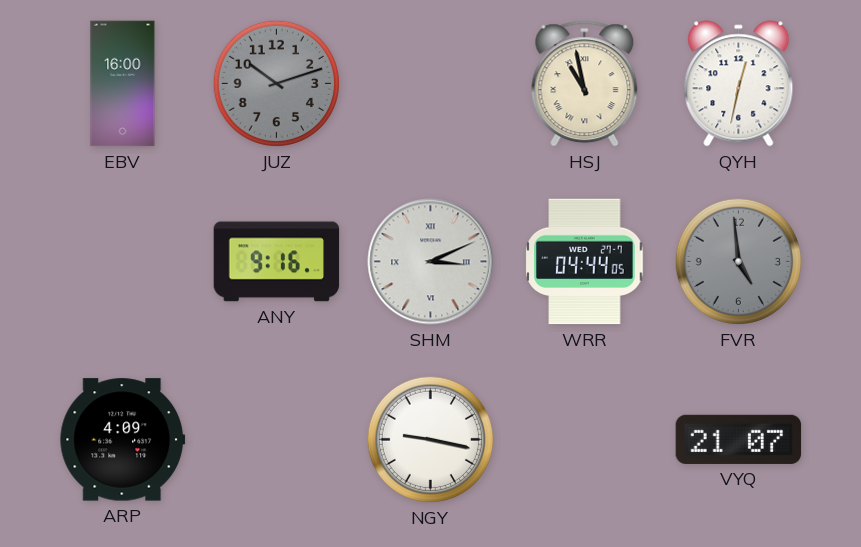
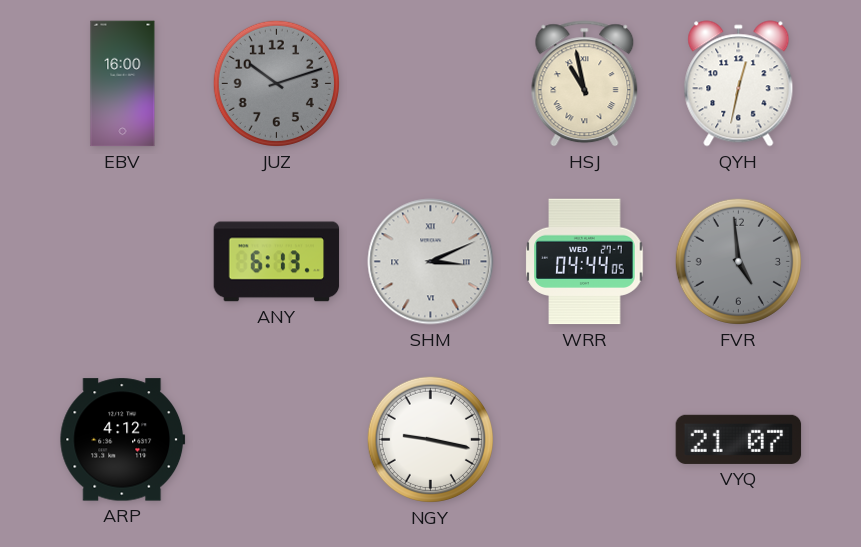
ANY: 9:16 -> 6:13
ARP: 4:09 -> 4:12
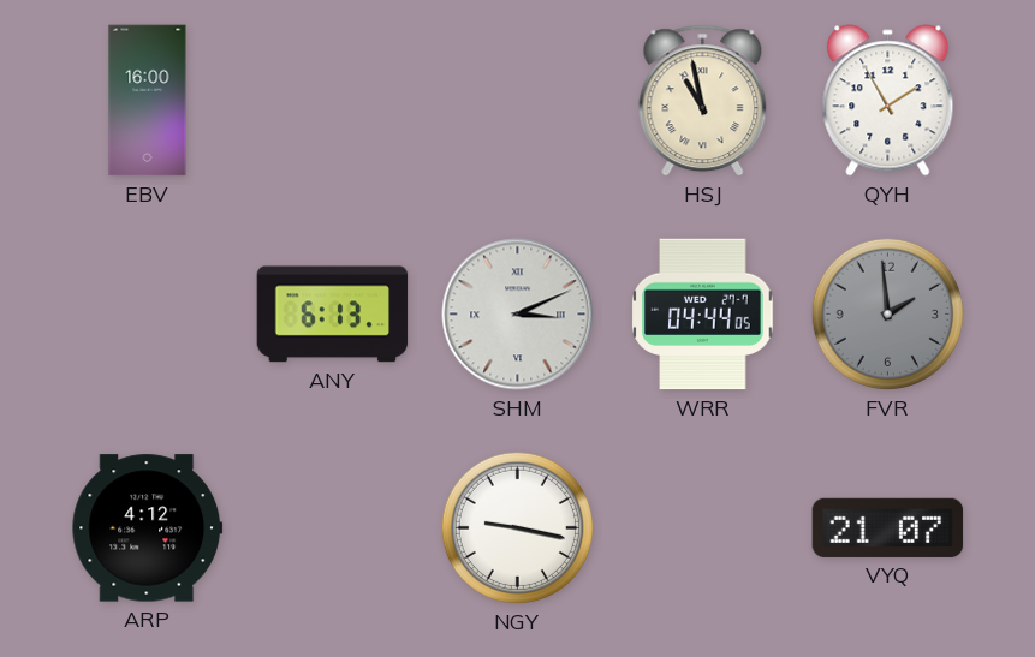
JUZ: 10:12 -> none
QYH: 12:32 -> 1:55
FVR: 4:59 -> 1:59
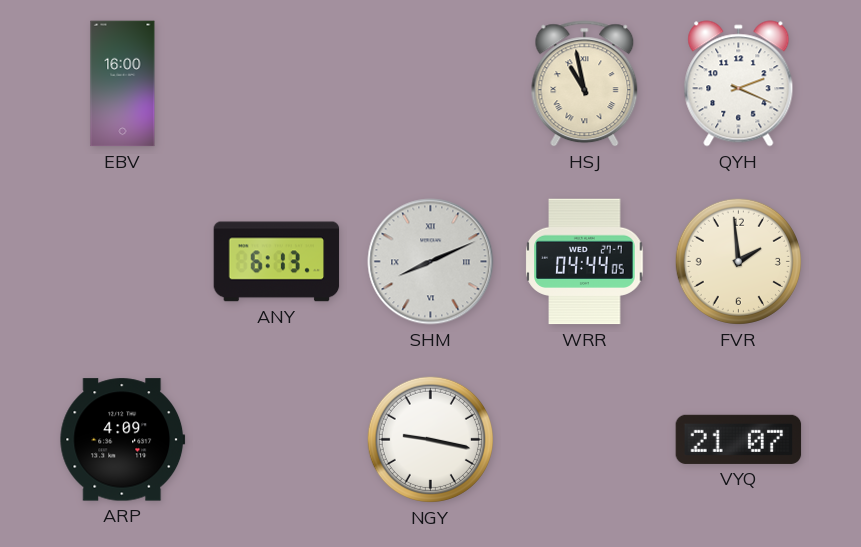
QYH: 1:55 -> 2:19
SHM: 3:11 -> 8:11
FVR dial: grey -> cream
ARP: 4:12 -> 4:09
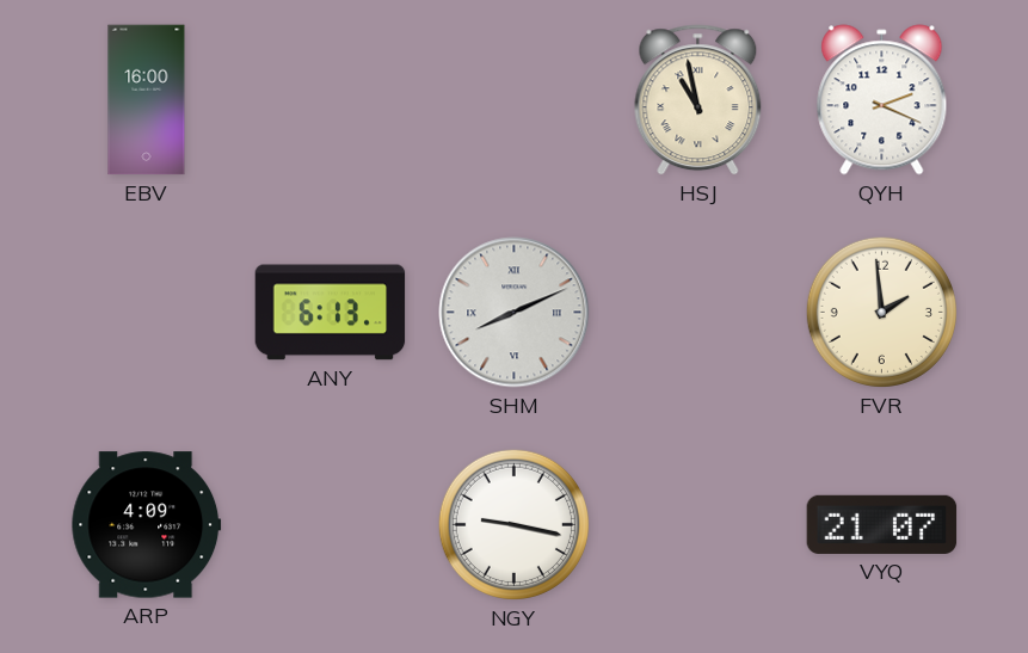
WRR: 04:44 -> none
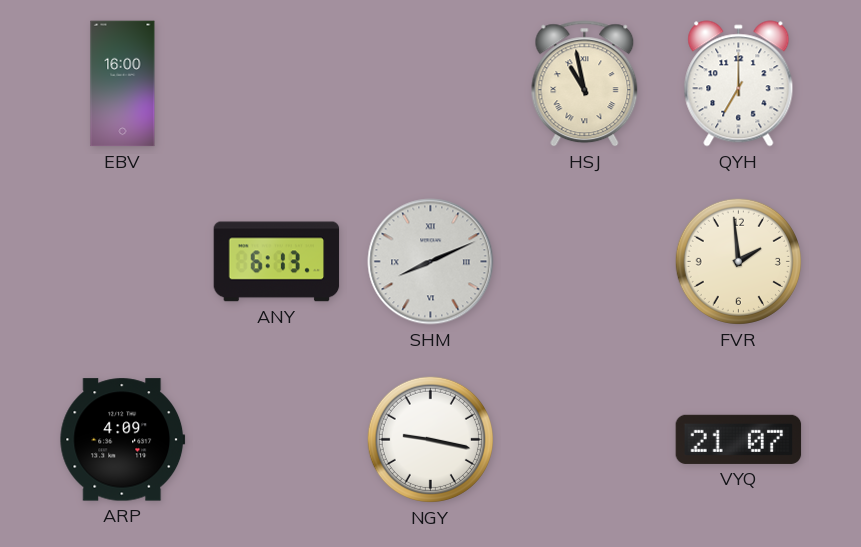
QYH: 2:19 -> 7:00
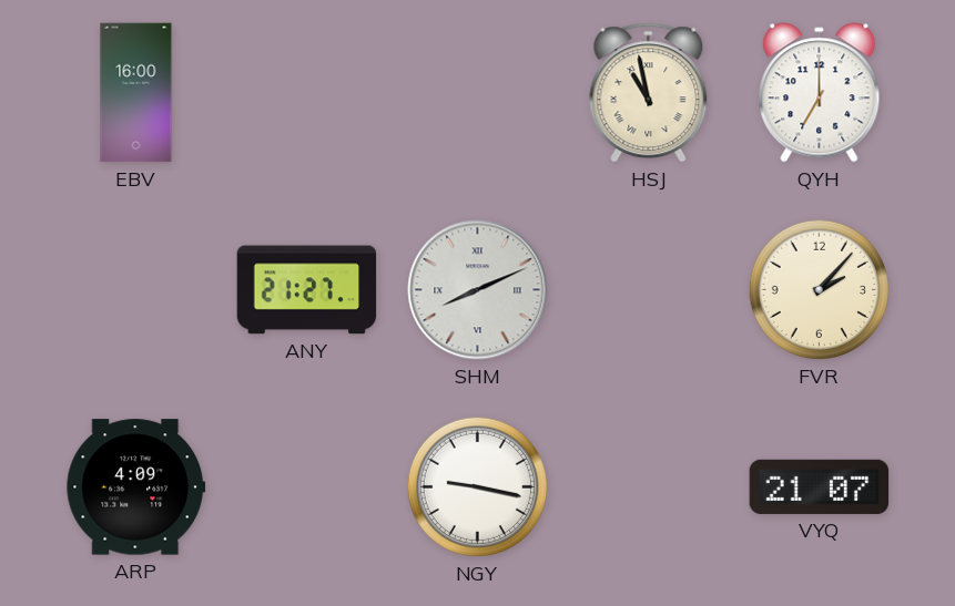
ANY: 6:13 -> 21:27
FVR: 1:59 -> 2:07
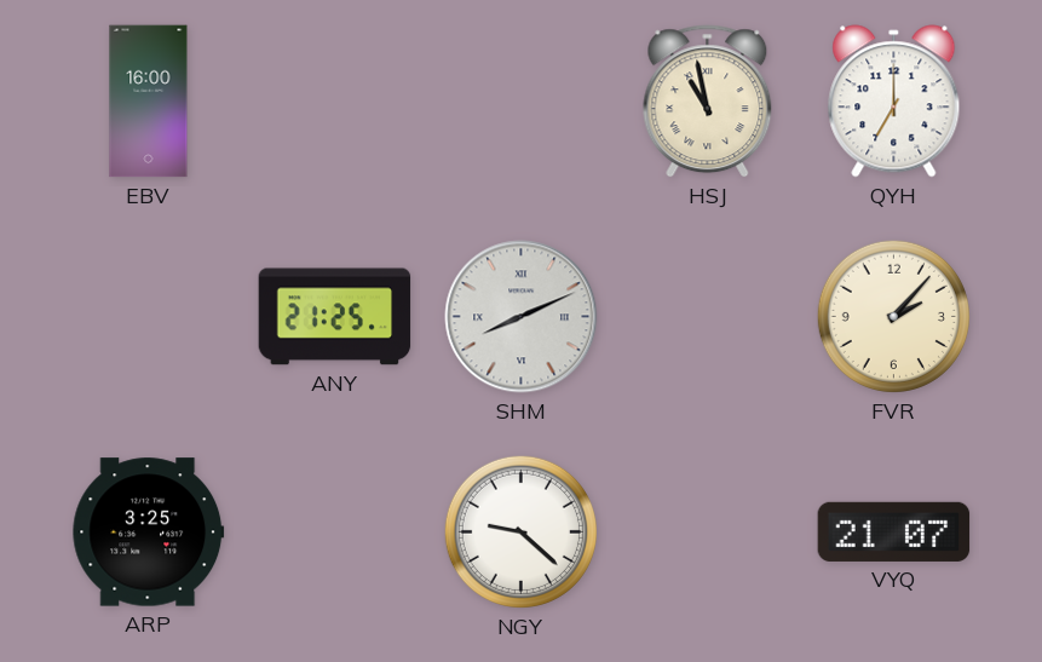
ANY: 21:27 -> 21:25
ARP: 4:09 -> 3:25
NGY: 9:17 -> 9:22
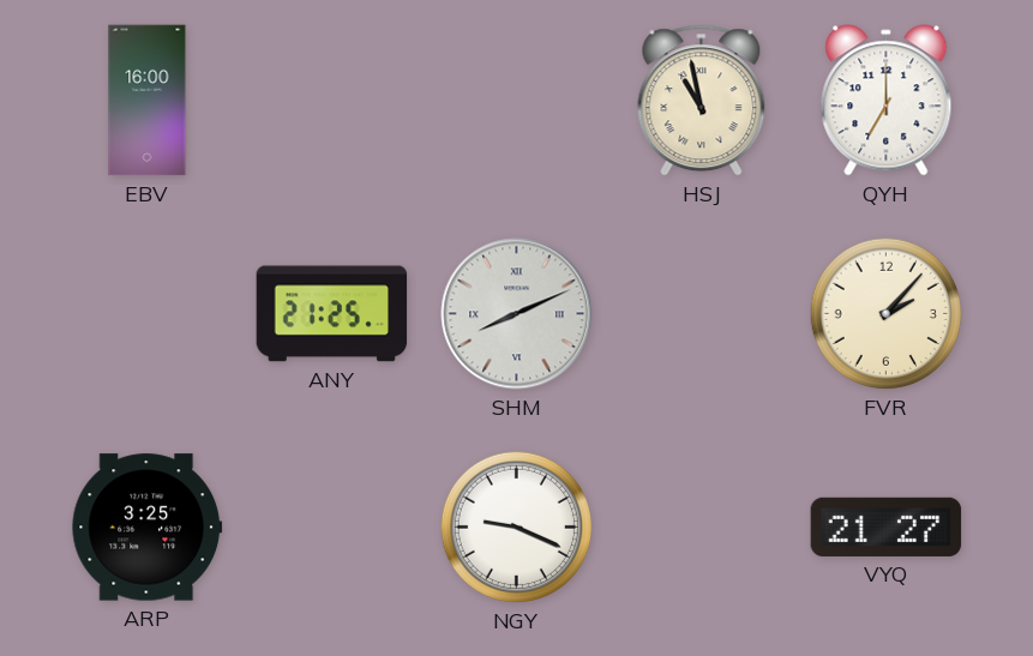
NGY: 9:22 -> 9:19
VYQ: 21:07 -> 21:27
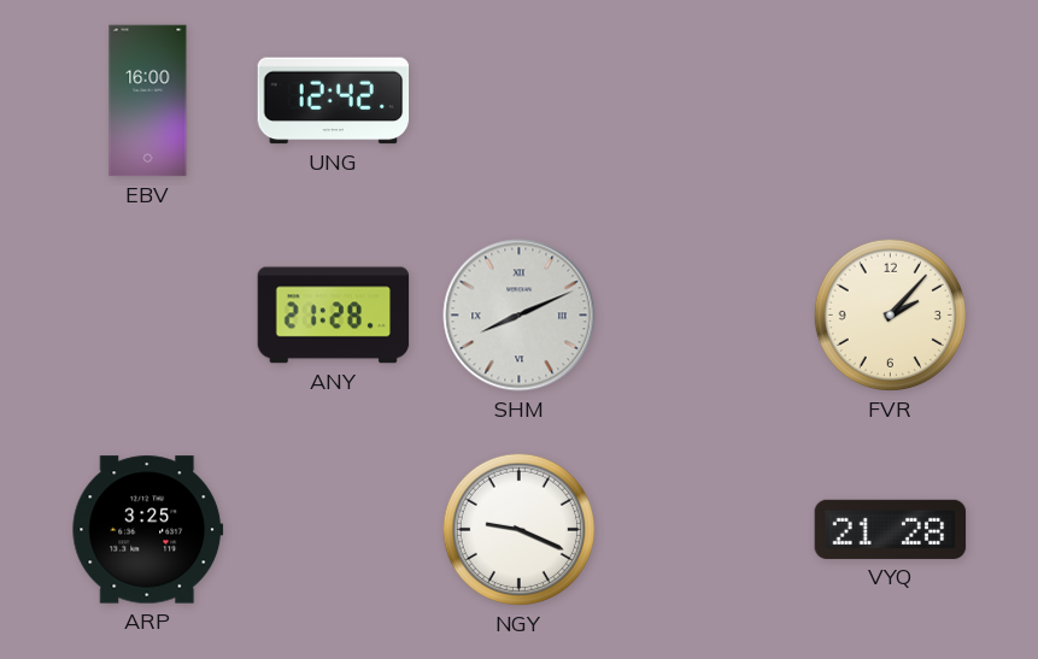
UNG: none -> 12:42
HSJ: 10:58 -> none
QYH: 7:00 -> none
ANY: 21:25 -> 21:28
VYQ: 21:27 -> 21:28
